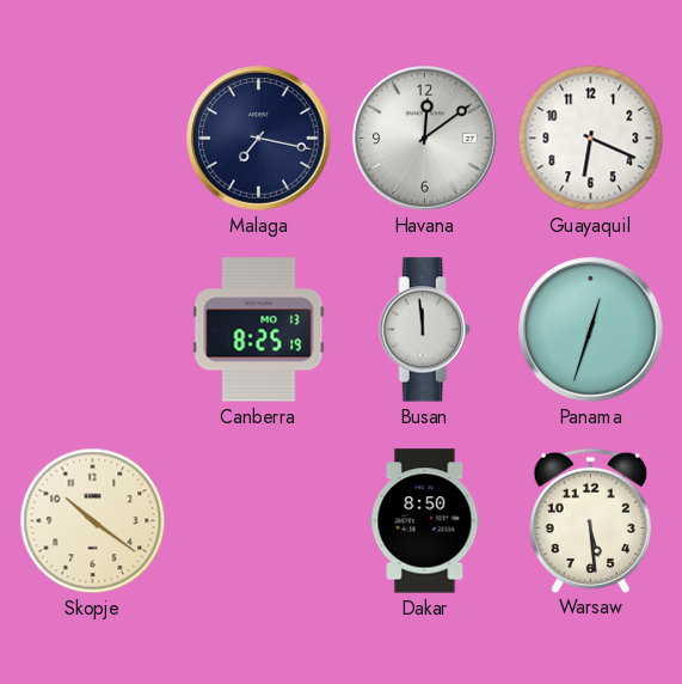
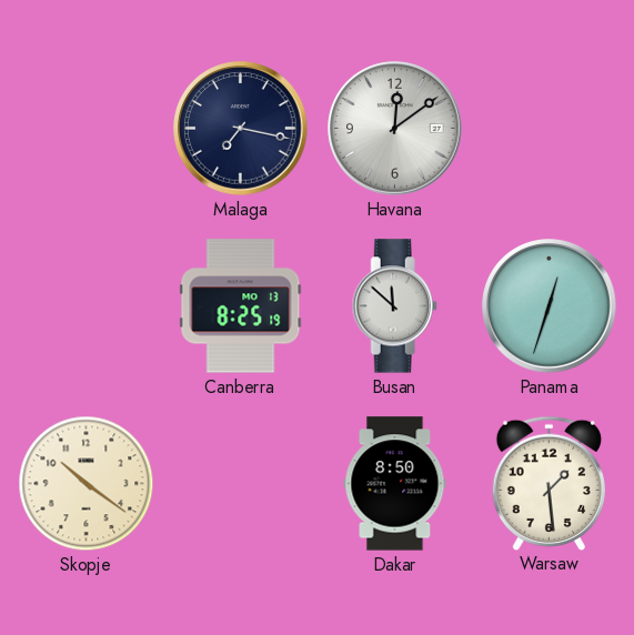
Guayaquil: 6:19 -> none
Busan: 11:59 -> 11:52
Warsaw: 5:29 -> 1:29
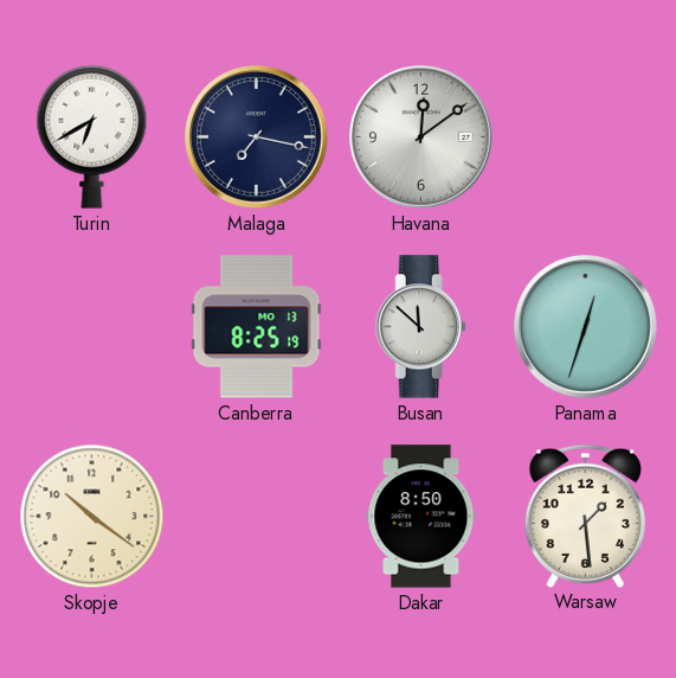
Turin: none -> 6:40
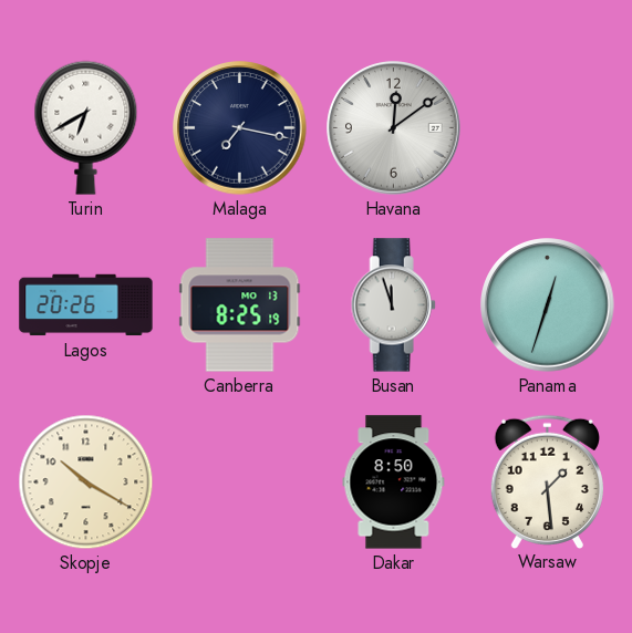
Lagos: none -> 20:26
Busan: 11:52 -> 11:57
Skopje: 10:21 -> 10:20
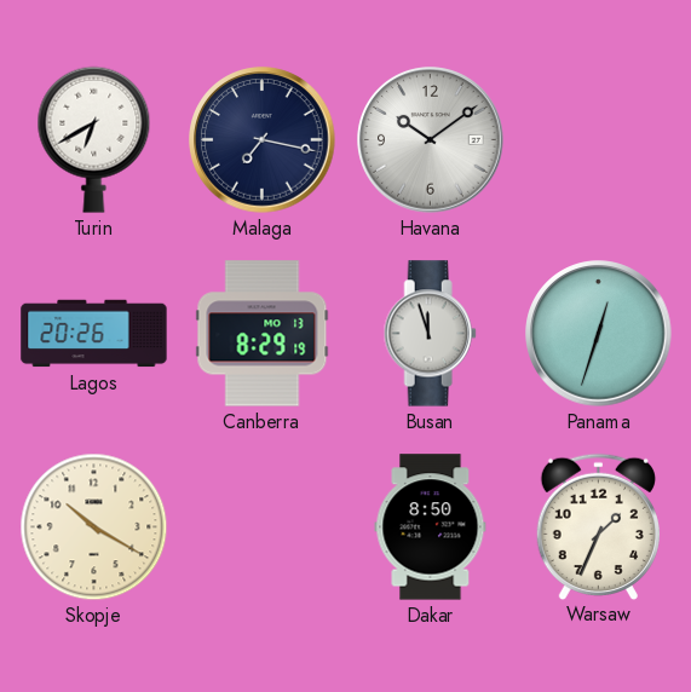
Havana: 12:09 -> 10:09
Canberra: 8:25 -> 8:29
Warsaw: 1:29 -> 1:34
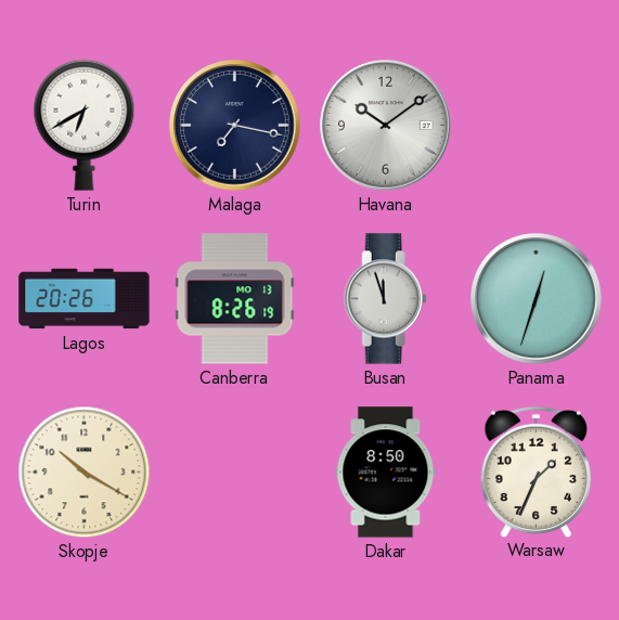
Canberra: 8:29 -> 8:26
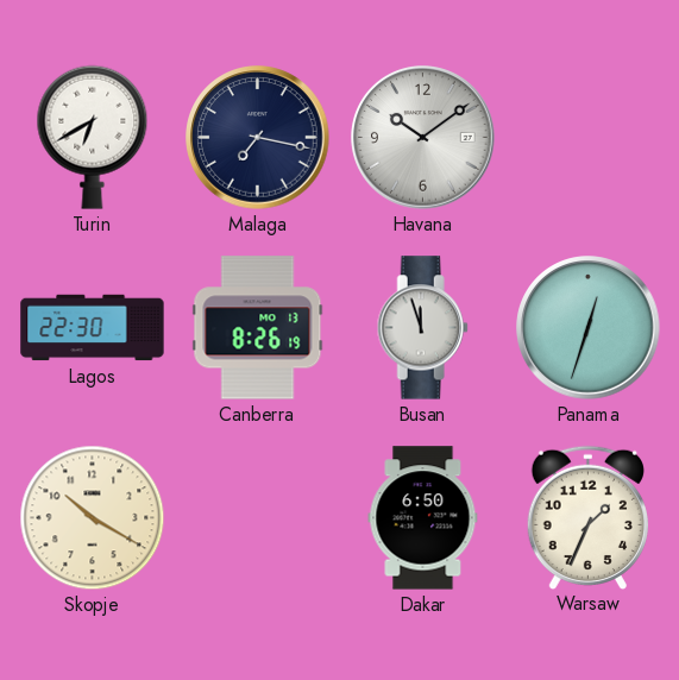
Lagos: 20:26 -> 22:30
Dakar: 8:50 -> 6:50
